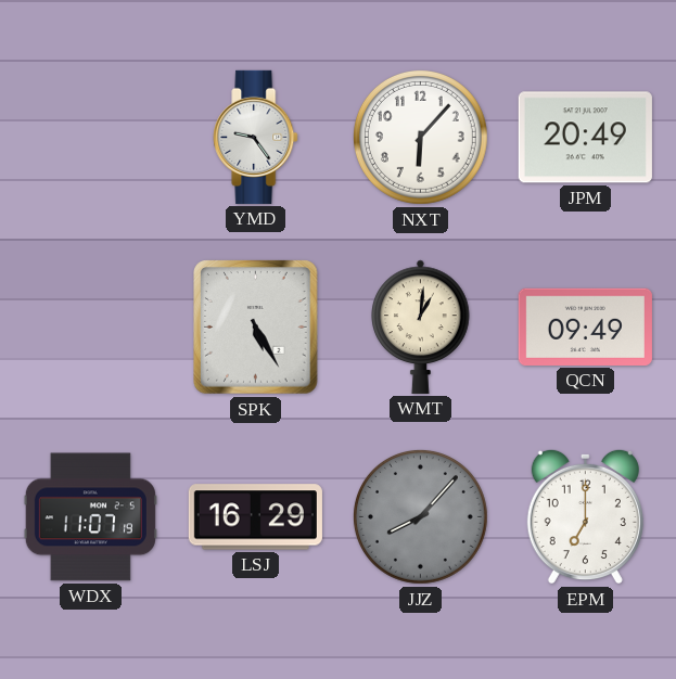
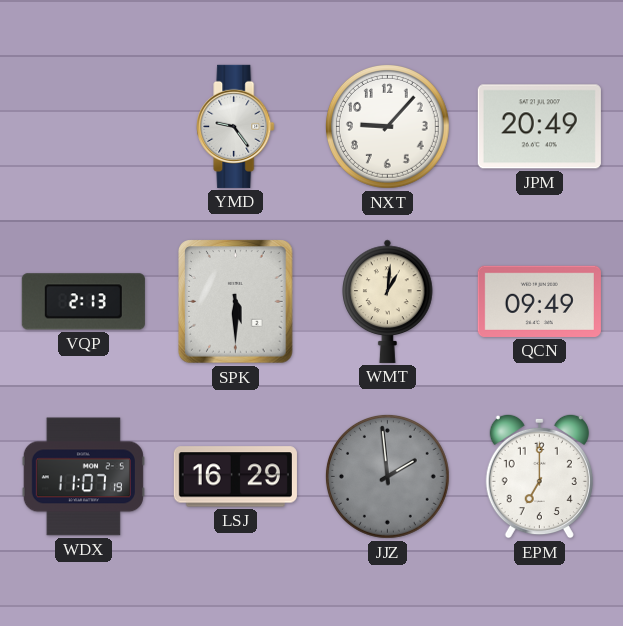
NXT: 6:07 -> 9:07
VQP: none -> 2:13
SPK: 5:25 -> 5:30
JJZ: 8:07 -> 1:59
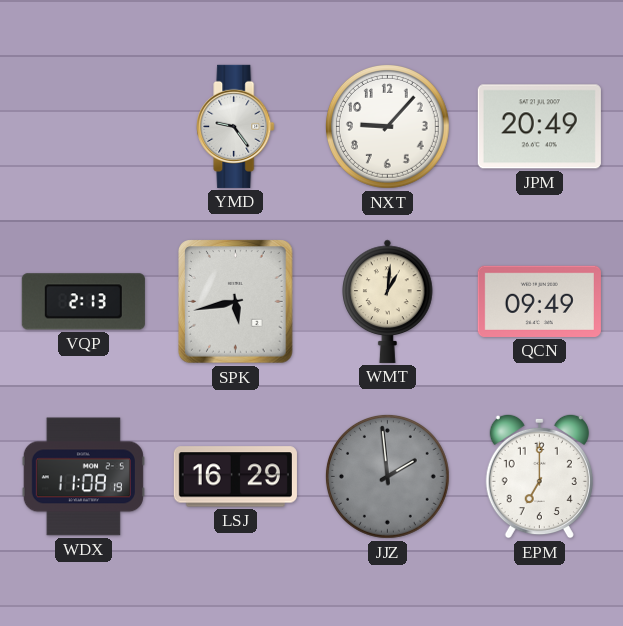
SPK: 5:30 -> 5:43
WDX: 11:07 -> 11:08
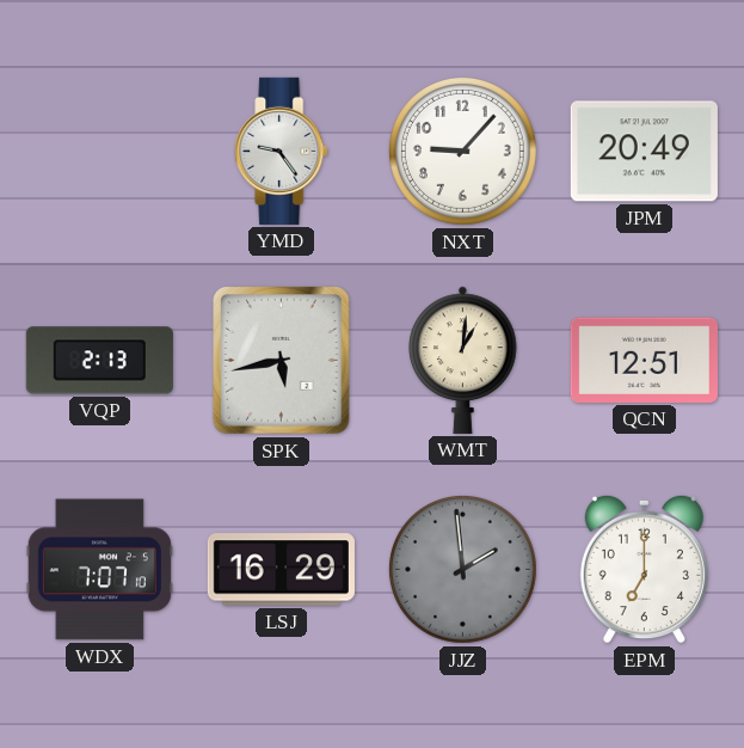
QCN: 09:49 -> 12:51
WDX: 11:08 -> 7:07
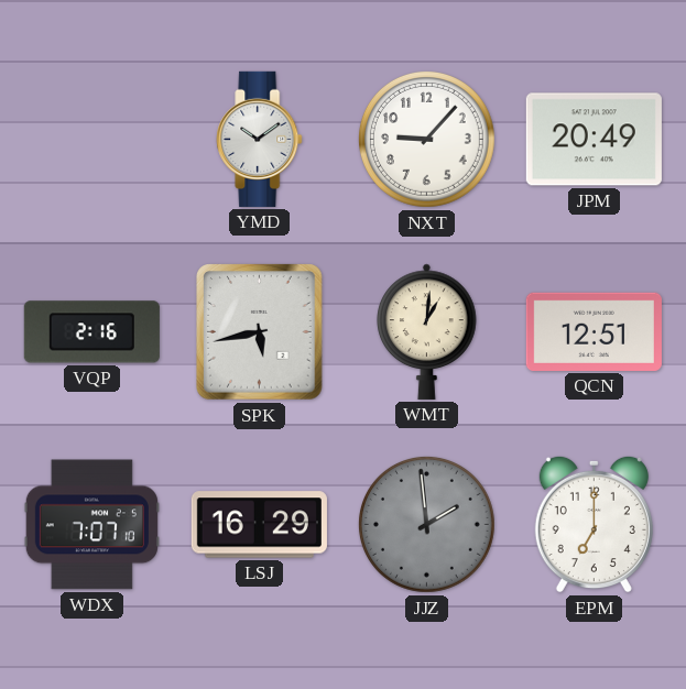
YMD: 9:24 -> 10:09
VQP: 2:13 -> 2:16
